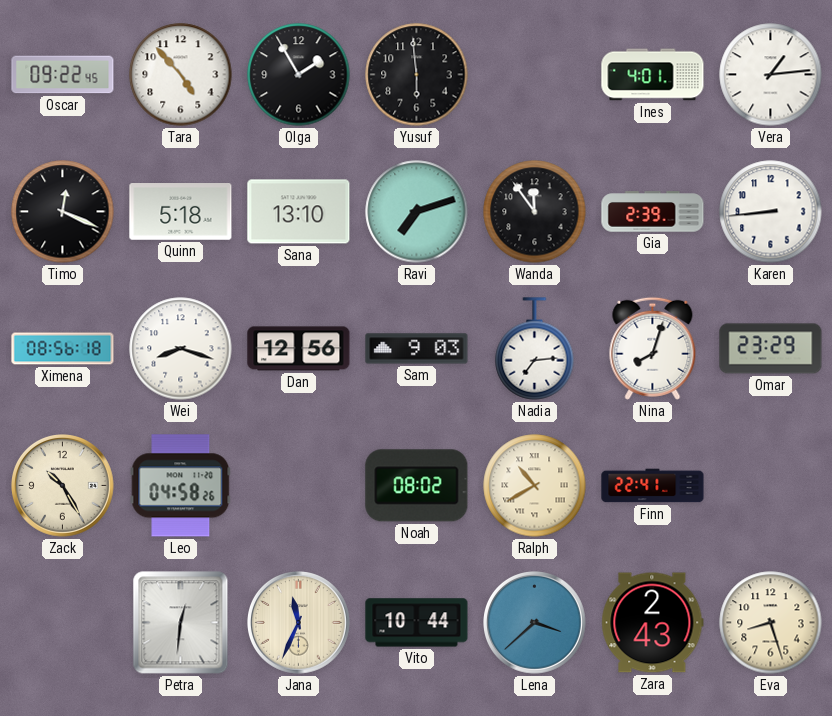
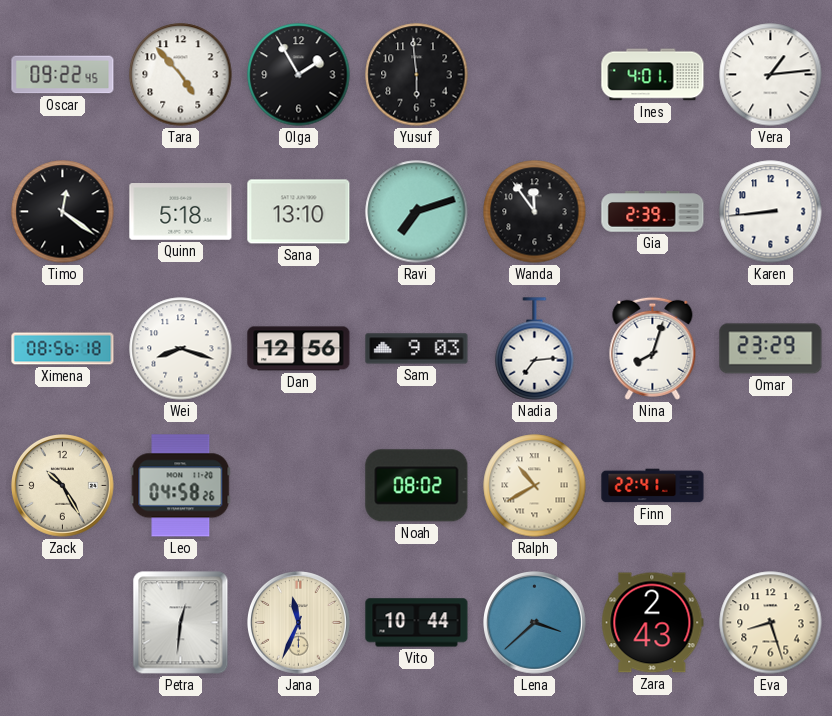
Timo: 12:19 -> 12:21
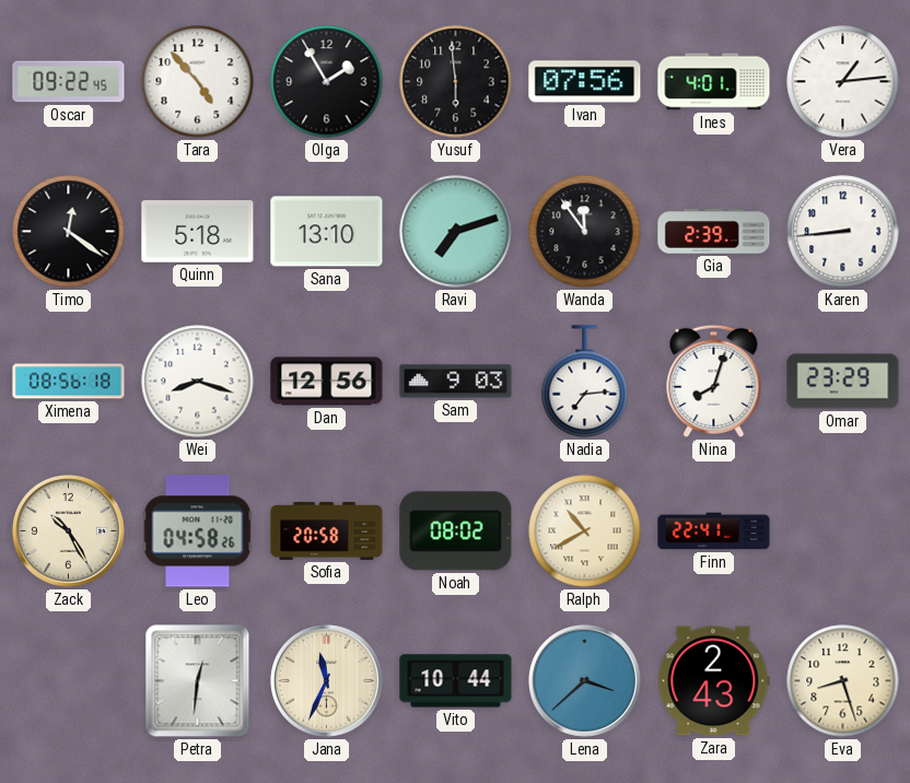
Ivan: none -> 07:56
Sofia: none -> 20:58
